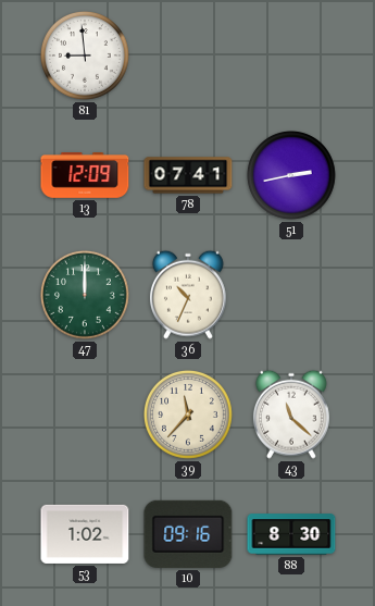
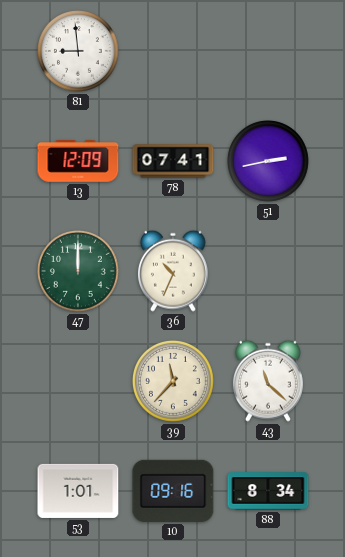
53: 1:02 -> 1:01
88: 8:30 -> 8:34
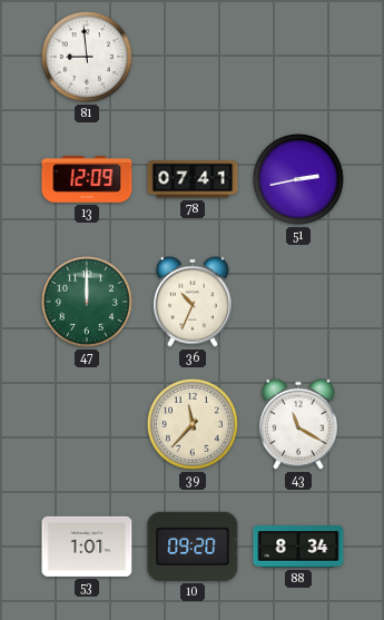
43: 11:22 -> 11:20
10: 09:16 -> 09:20
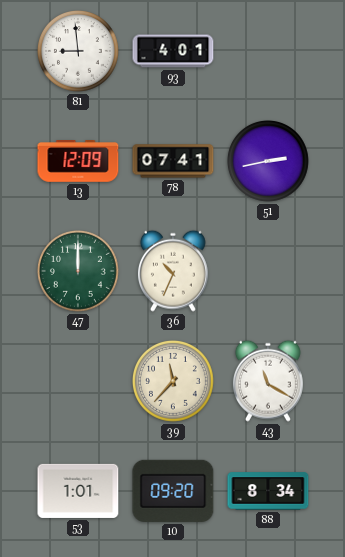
93: none -> 4:01
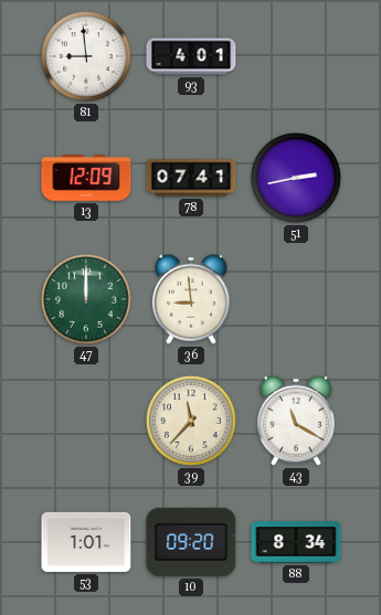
36: 10:34 -> 8:59
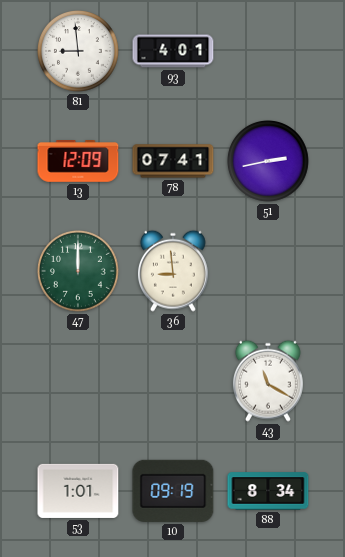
39: 11:37 -> none
10: 09:20 -> 09:19
